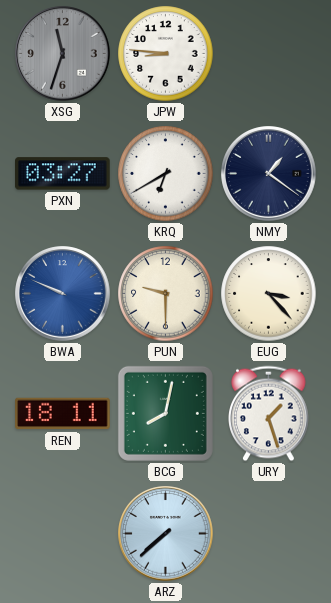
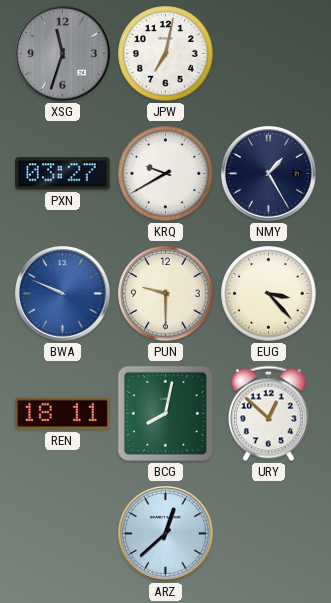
JPW: 8:46 -> 7:02
KRQ: 6:40 -> 9:40
NMY: 1:21 -> 1:25
URY: 1:27 -> 12:52
ARZ: 7:38 -> 12:38
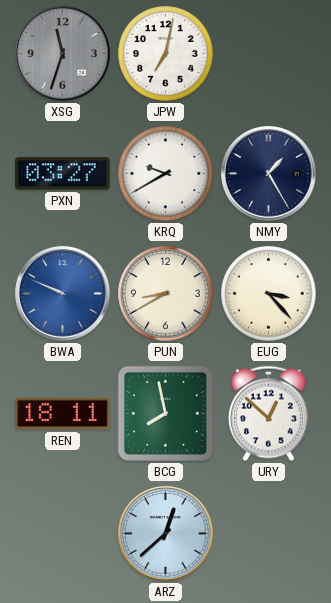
PUN: 9:30 -> 8:40
BCG: 8:02 -> 7:58
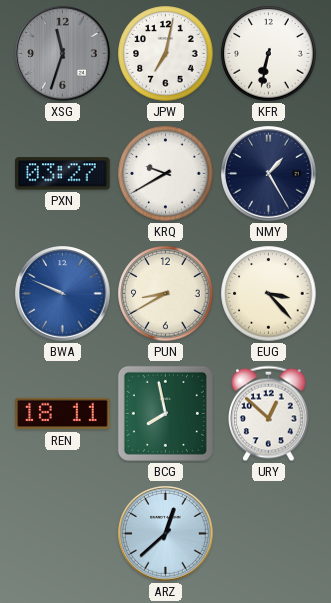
KFR: none -> 6:32
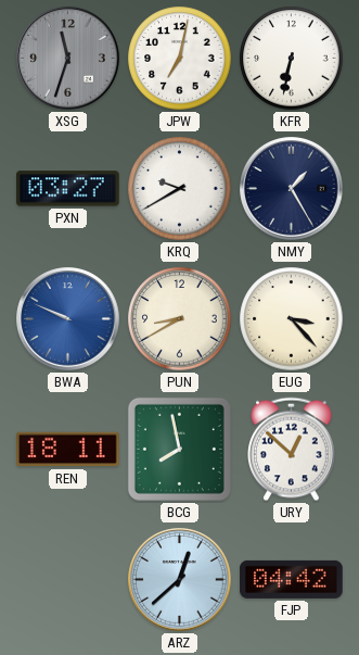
FJP: none -> 04:42
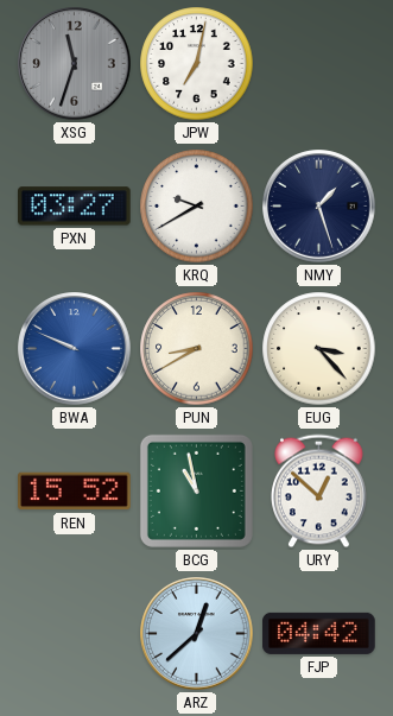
KFR: 6:32 -> none
NMY: 1:25 -> 1:27
REN: 18:11 -> 15:52
BCG: 7:58 -> 10:58
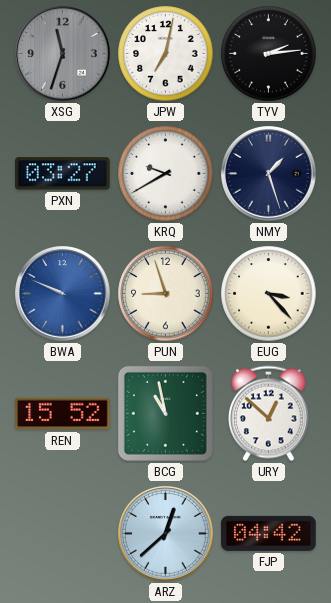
TYV: none -> 2:14
PUN: 8:40 -> 8:57
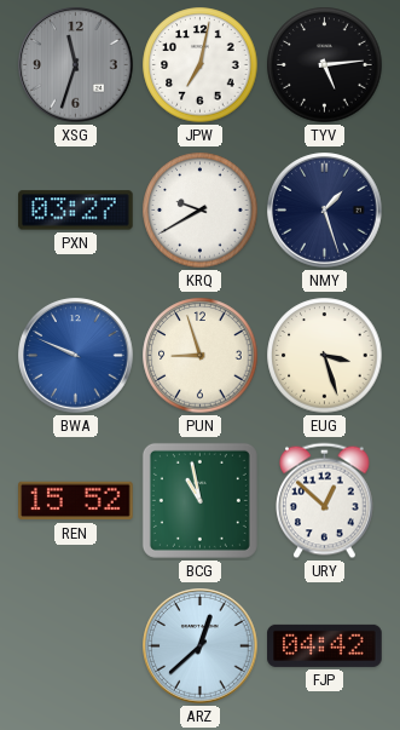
TYV: 2:14 -> 5:14
EUG: 3:23 -> 3:27
